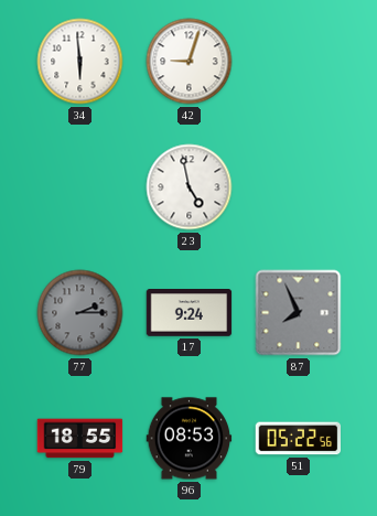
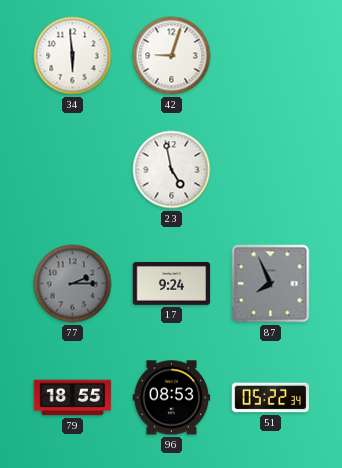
51: 05:22:56 -> 05:22:34
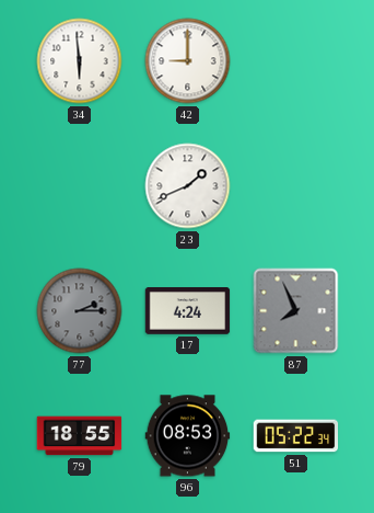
42: 9:03 -> 9:00
23: 4:58 -> 1:41
17: 9:24 -> 4:24
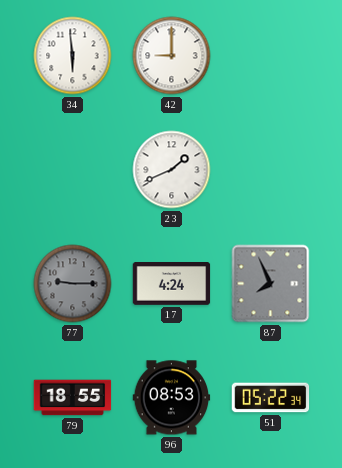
77: 2:15 -> 9:15
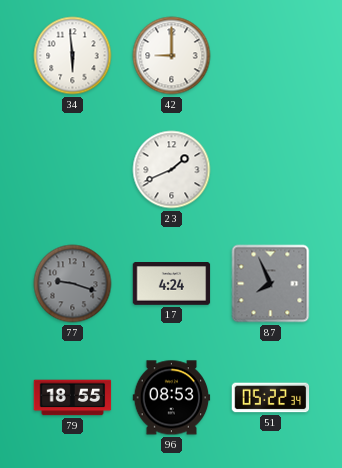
77: 9:15 -> 9:18
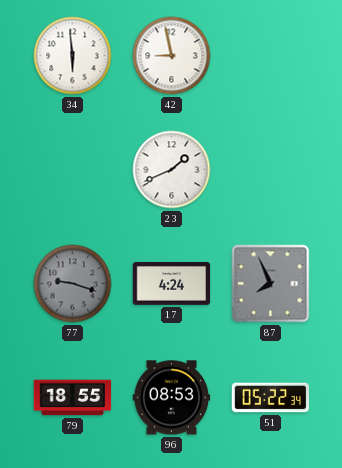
42: 9:00 -> 8:58
